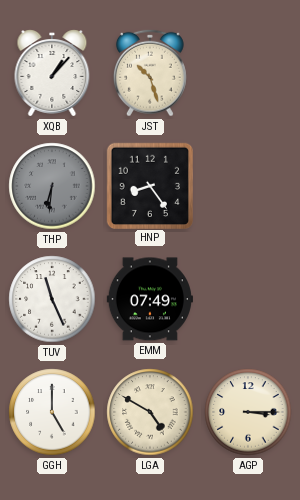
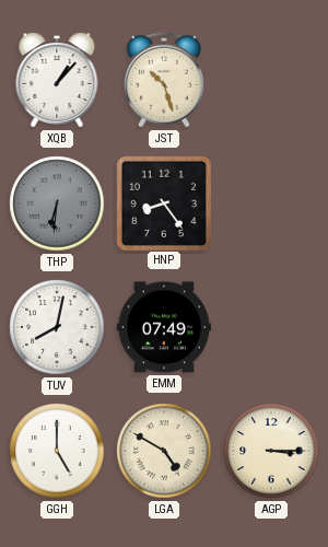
TUV: 11:26 -> 8:02
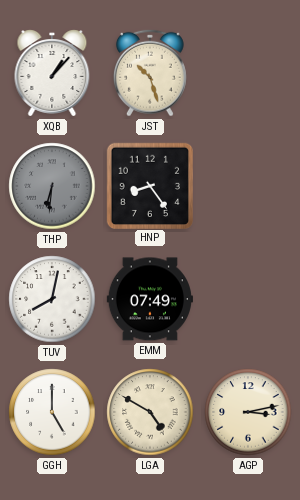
AGP: 3:15 -> 3:13
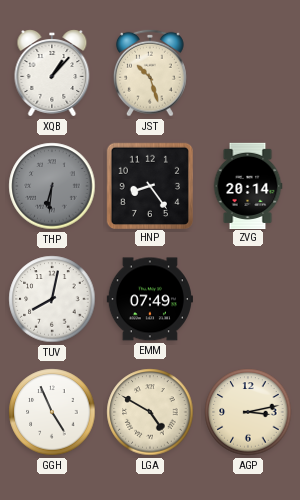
ZVG: none -> 20:14
GGH: 5:00 -> 4:56
